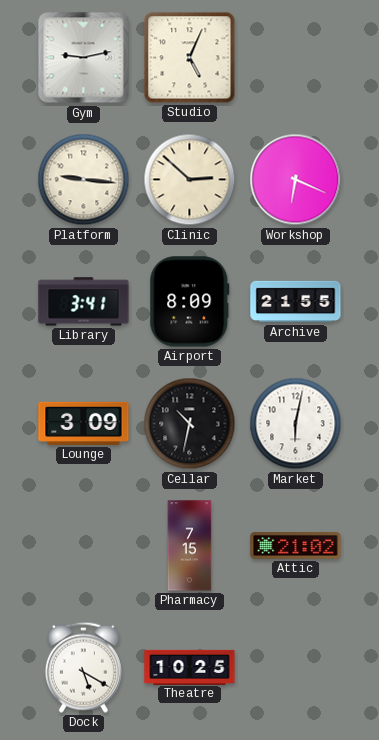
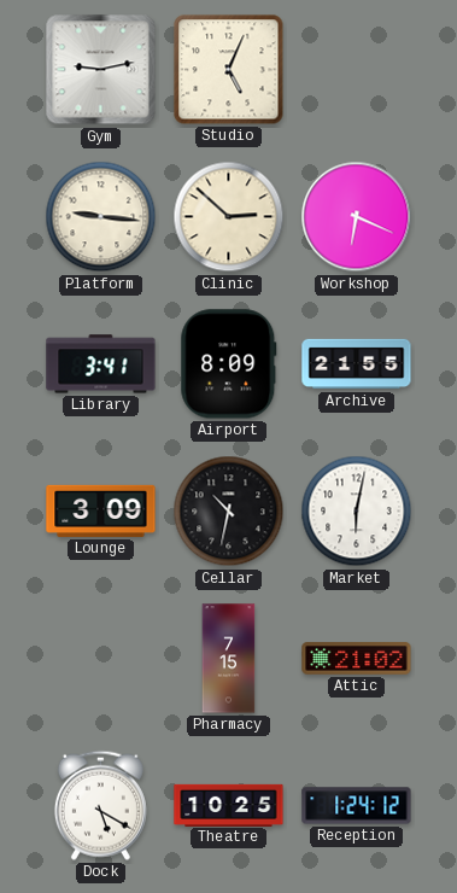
Reception: none -> 1:24
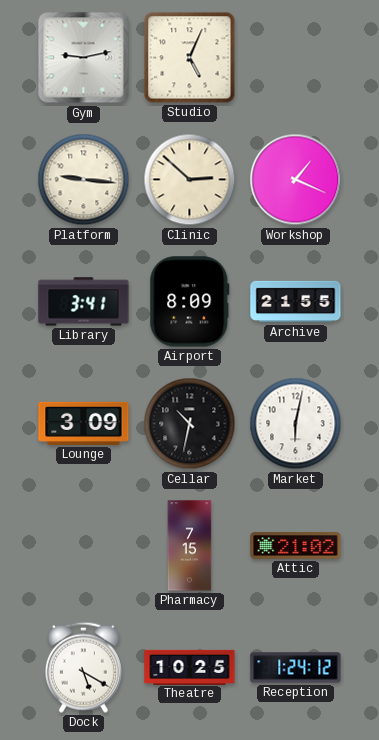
Workshop: 6:19 -> 1:19
